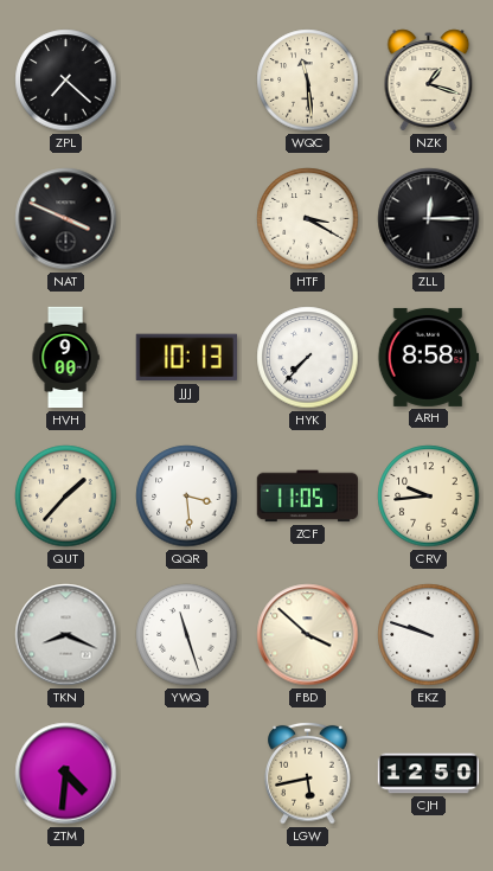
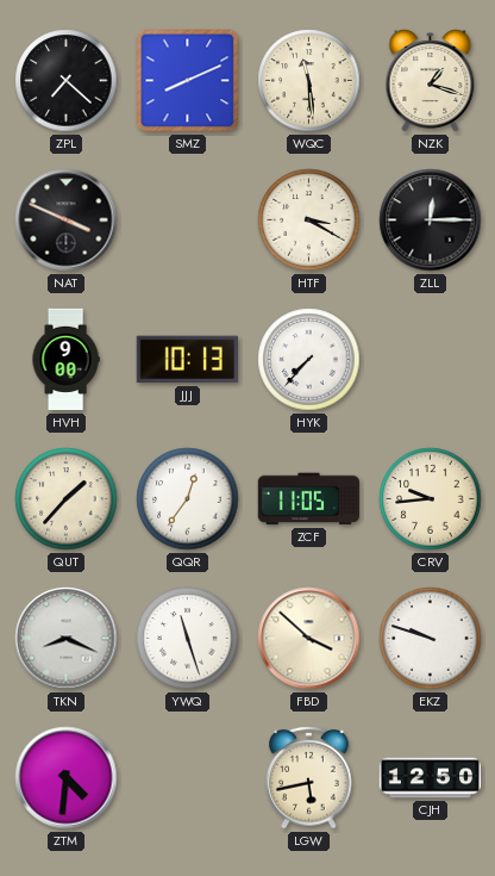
SMZ: none -> 8:11
ARH: 8:58 -> none
QQR: 3:29 -> 12:36
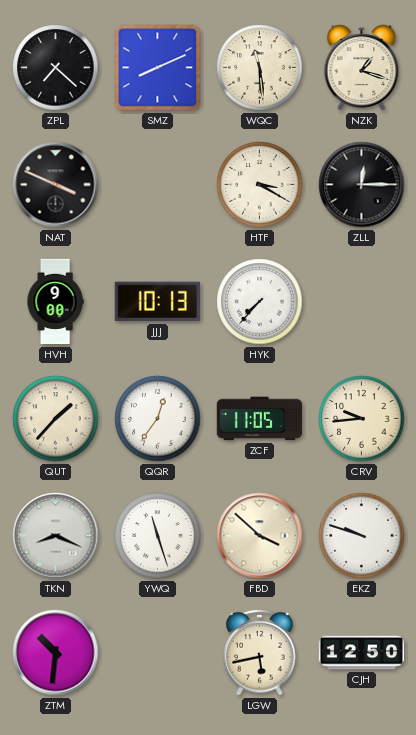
ZTM: 4:31 -> 10:31
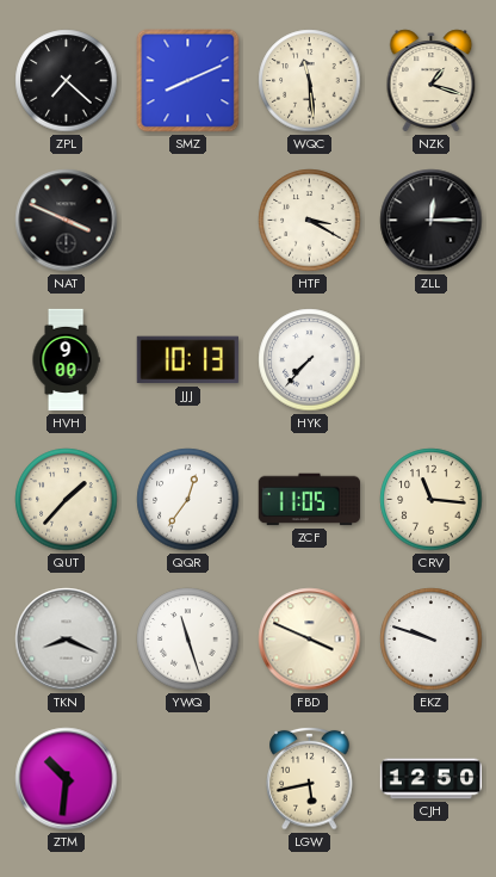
CRV: 9:44 -> 11:16
FBD: 3:52 -> 3:49
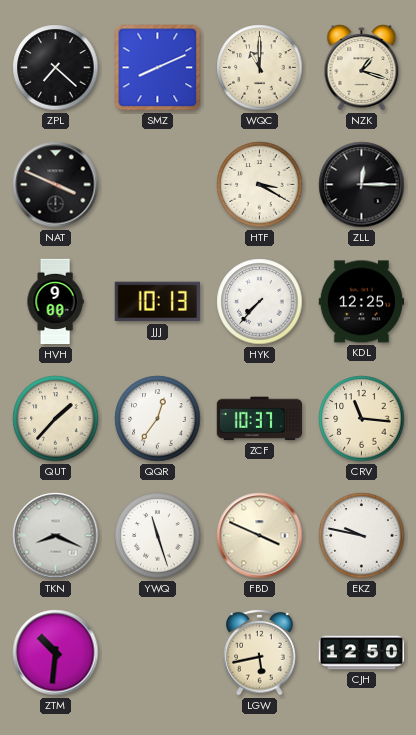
WQC: 11:29 -> 11:00
KDL: none -> 12:25
ZCF: 11:05 -> 10:37
EKZ: 9:48 -> 9:47
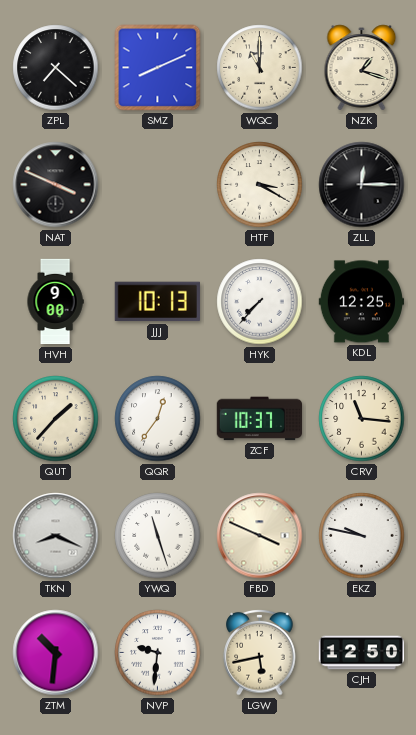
NVP: none -> 9:31
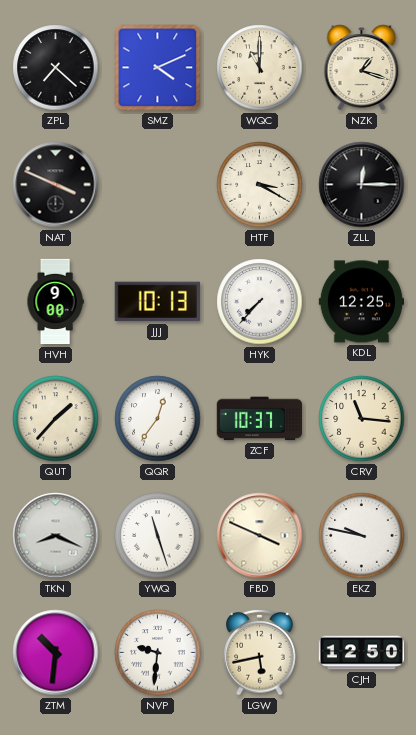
SMZ: 8:11 -> 4:11
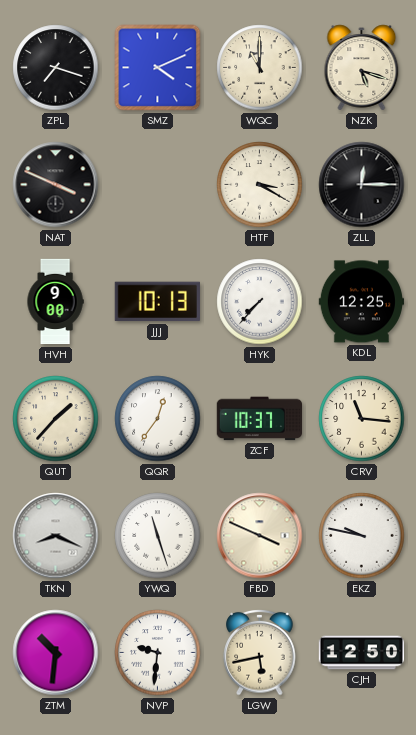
ZPL: 7:22 -> 7:18
NZK: 1:18 -> 5:18
